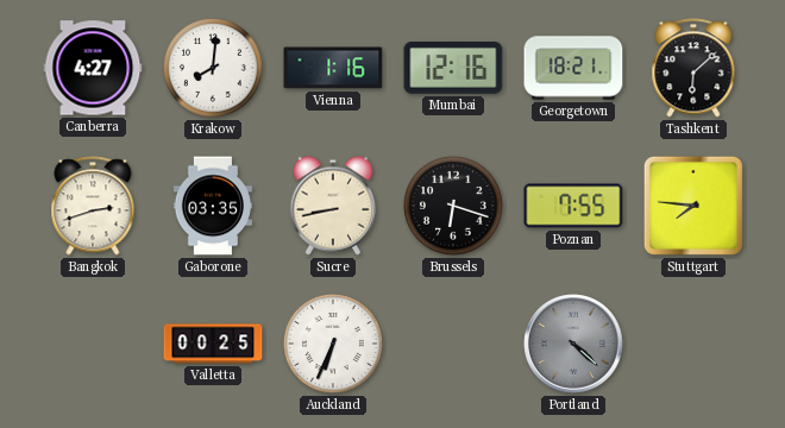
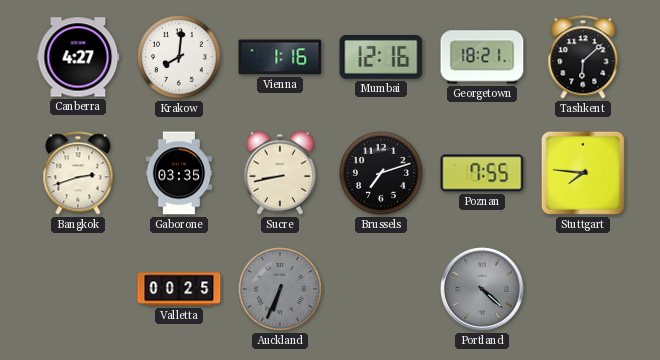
Brussels: 6:18 -> 7:12
Auckland dial: white -> grey
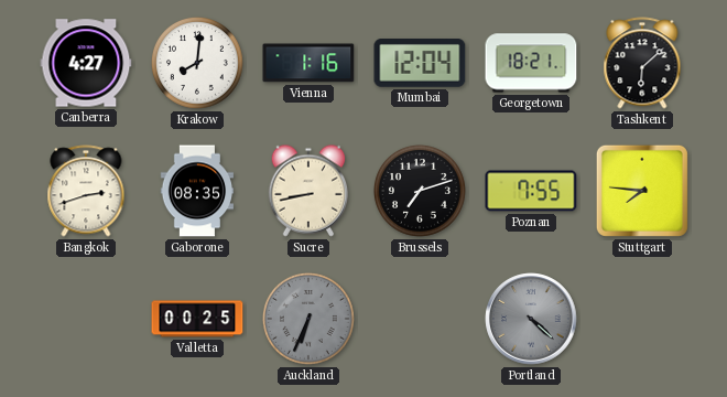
Mumbai: 12:16 -> 12:04
Gaborone: 03:35 -> 08:35
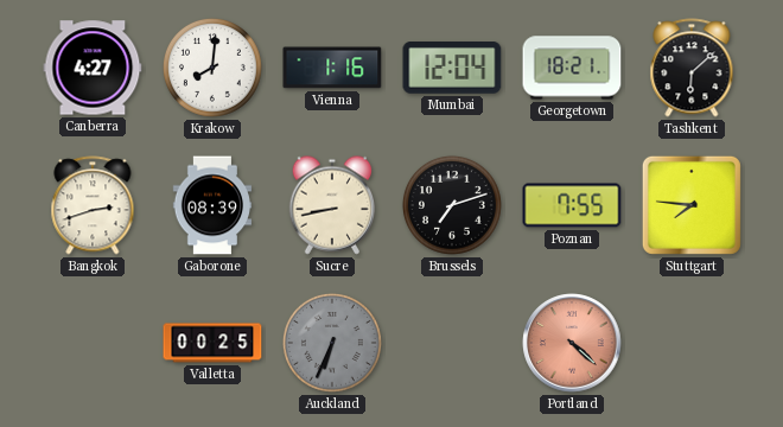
Gaborone: 08:35 -> 08:39
Portland dial: grey -> salmon
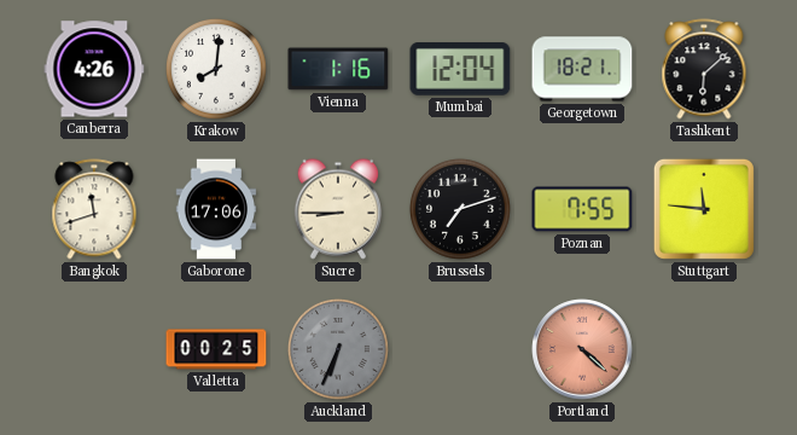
Canberra: 4:27 -> 4:26
Bangkok: 2:42 -> 11:42
Gaborone: 08:39 -> 17:06
Sucre: 8:43 -> 8:45
Stuttgart: 7:46 -> 11:46
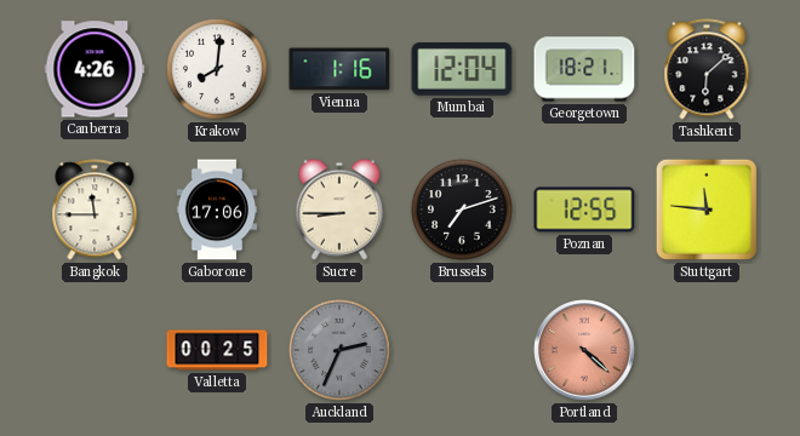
Bangkok: 11:42 -> 11:45
Poznan: 7:55 -> 12:55
Auckland: 6:34 -> 2:34
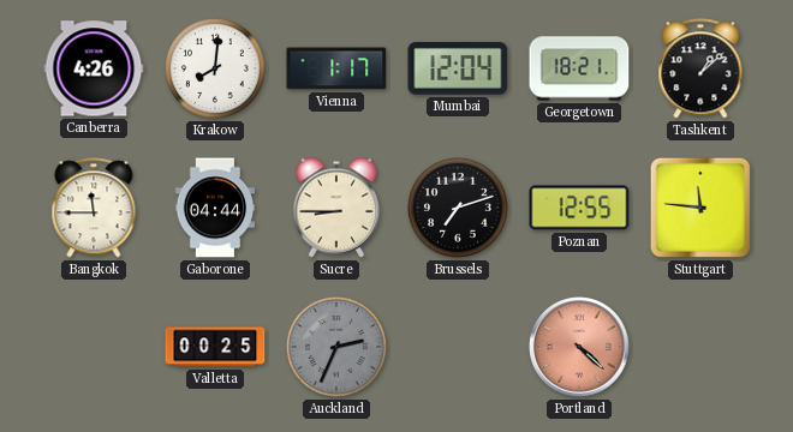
Vienna: 1:16 -> 1:17
Tashkent: 6:08 -> 1:08
Gaborone: 17:06 -> 04:44
